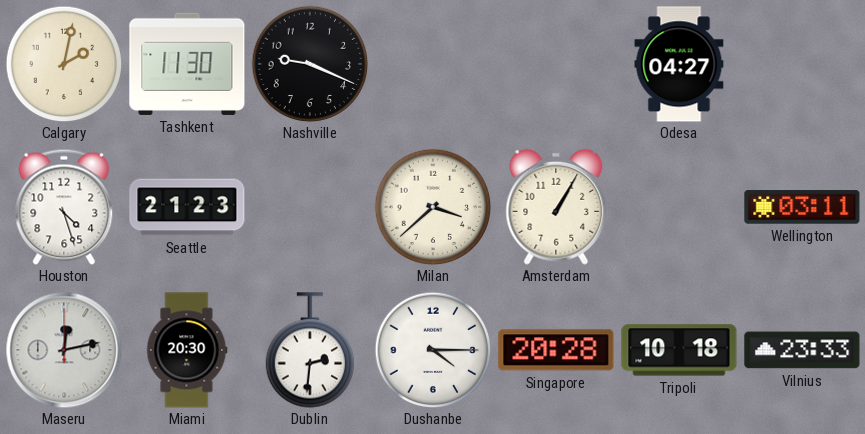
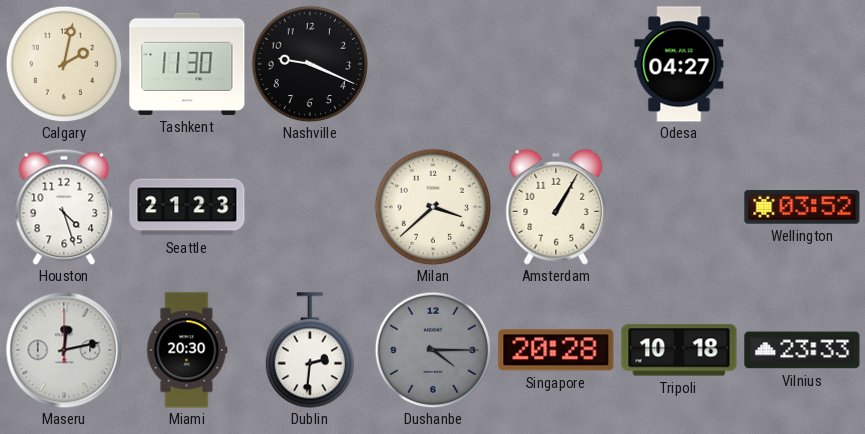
Wellington: 03:11 -> 03:52
Dushanbe dial: white -> grey
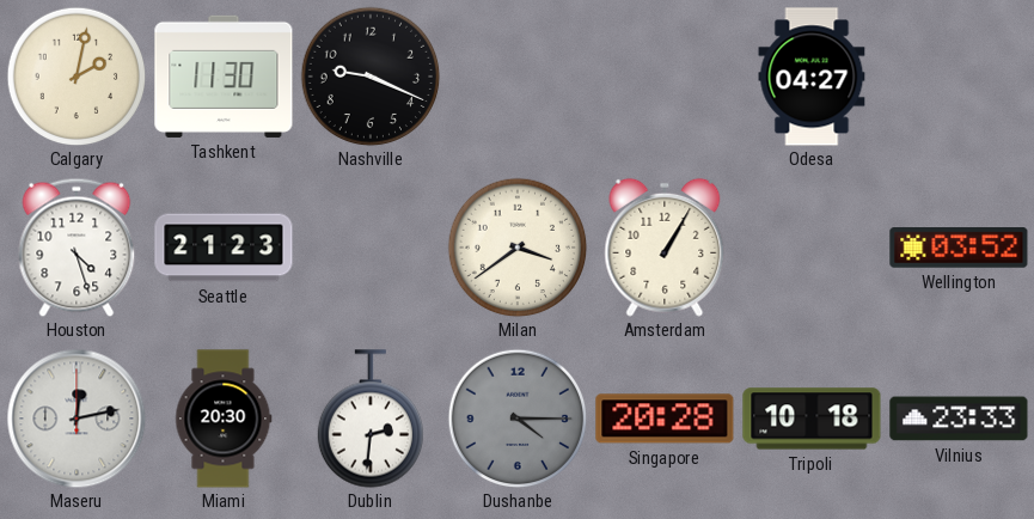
Milan: 3:38 -> 3:39
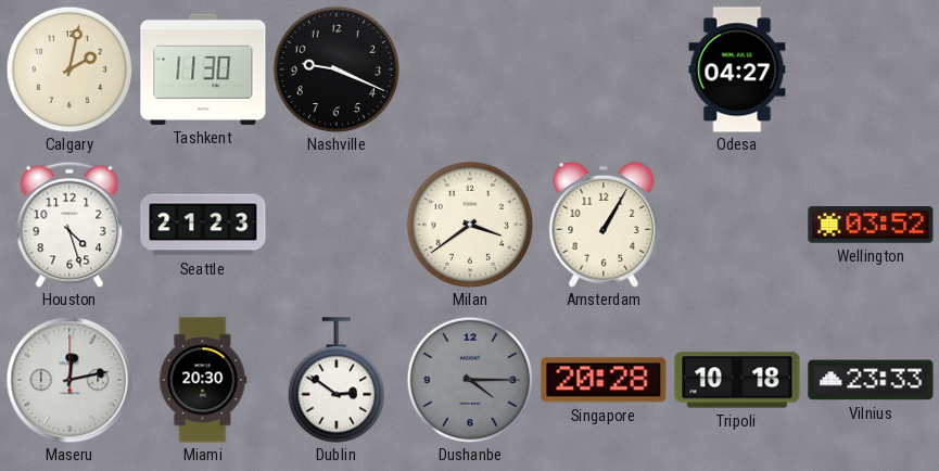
Dublin: 2:31 -> 2:51
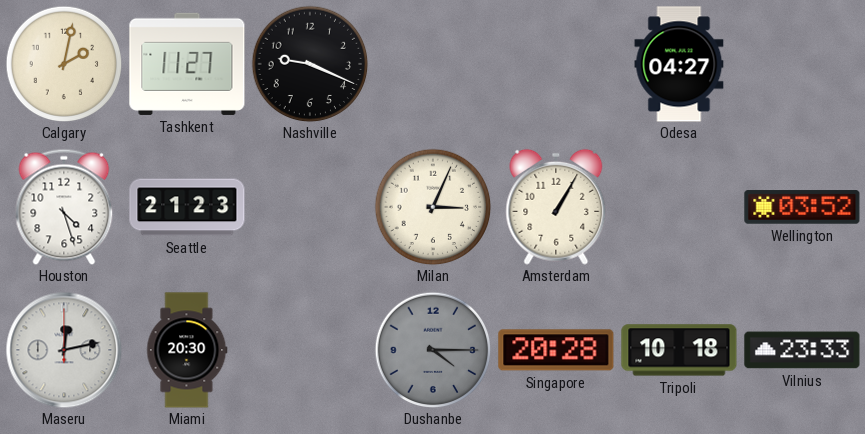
Tashkent: 11:30 -> 11:27
Milan: 3:39 -> 3:04
Dublin: 2:51 -> none
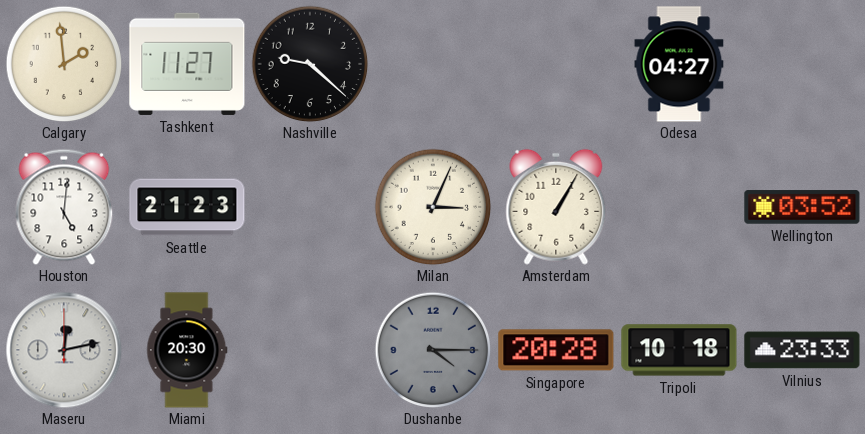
Calgary: 2:02 -> 1:59
Nashville: 9:19 -> 9:22
Houston: 4:27 -> 5:01
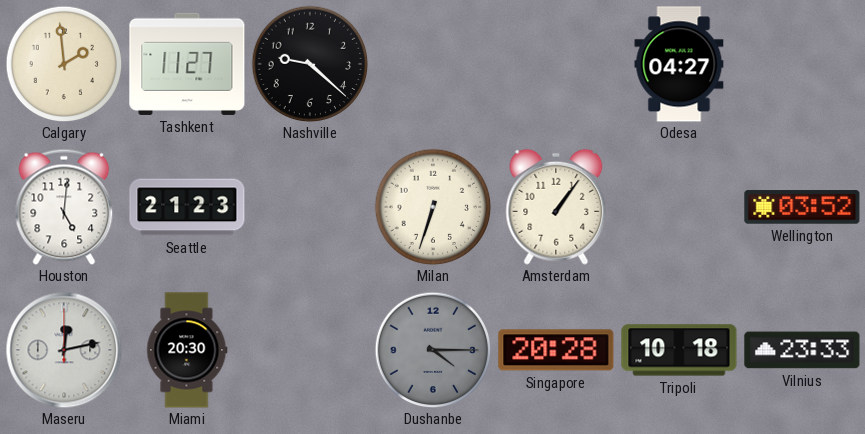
Milan: 3:04 -> 6:33
Amsterdam: 1:05 -> 1:06
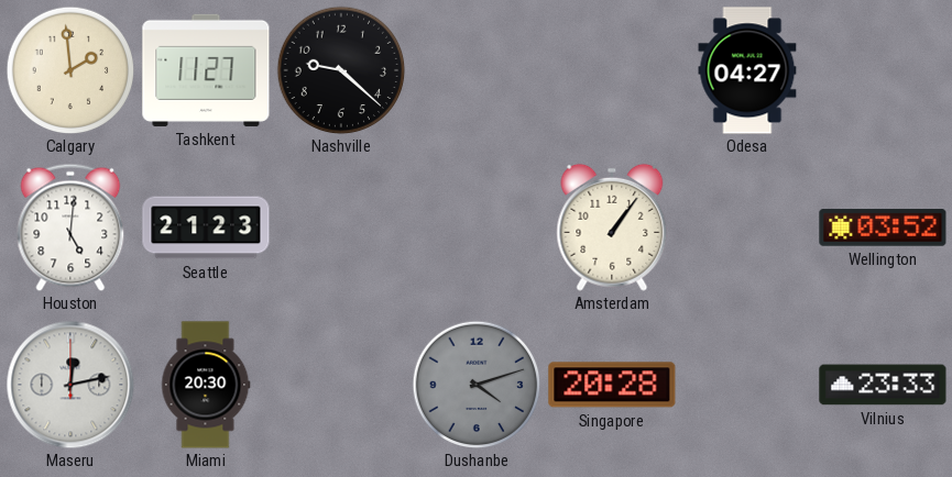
Milan: 6:33 -> none
Dushanbe: 4:15 -> 4:12
Tripoli: 10:18 -> none
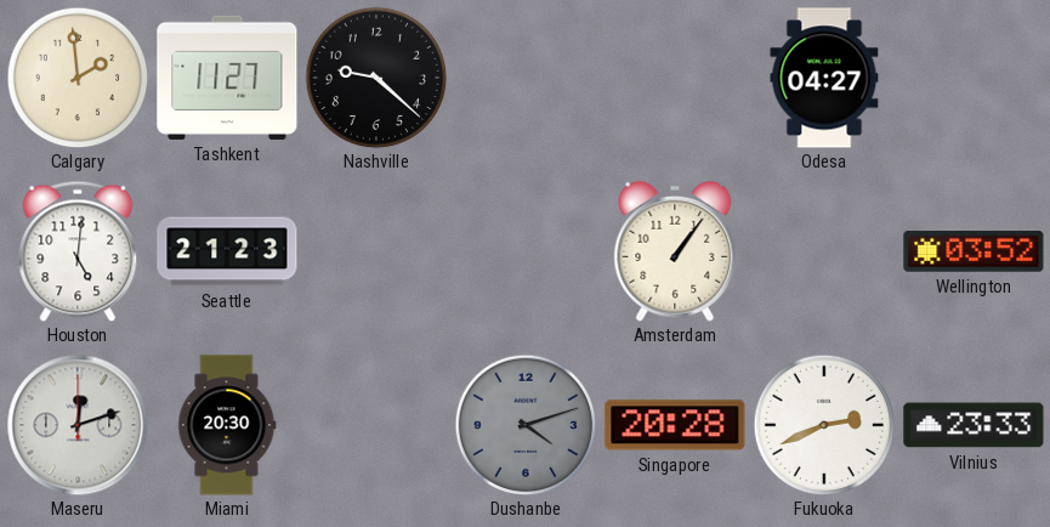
Maseru: 12:13 -> 12:12
Fukuoka: none -> 2:41
